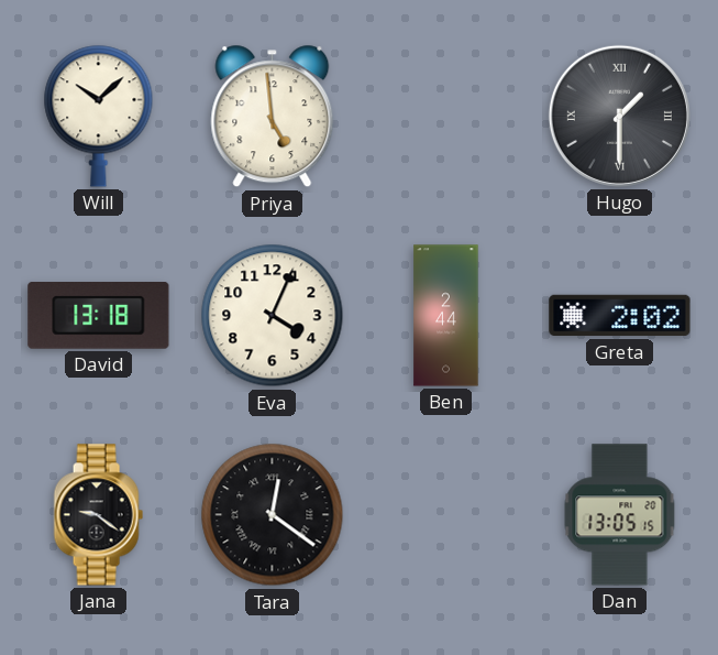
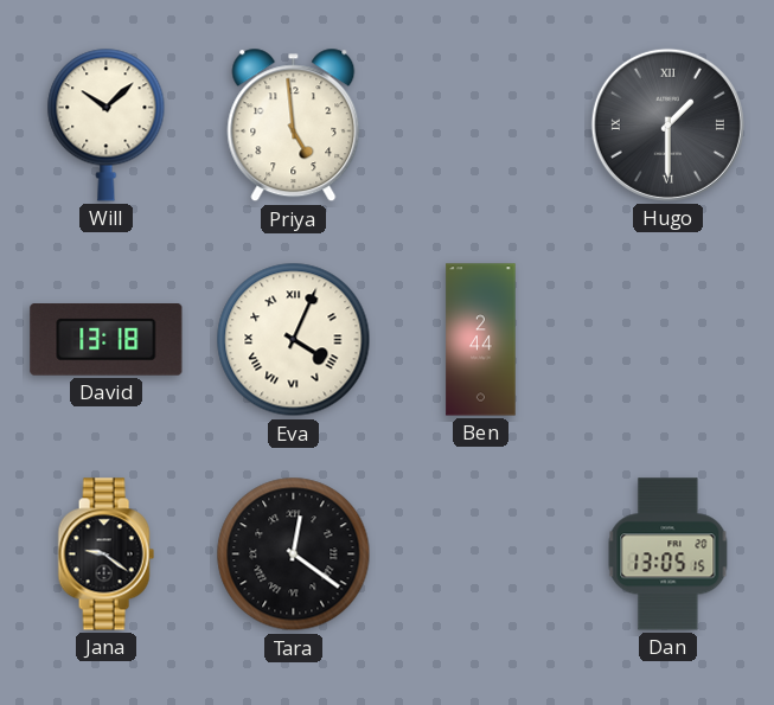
Eva numerals: Arabic -> Roman
Greta: 2:02 -> none
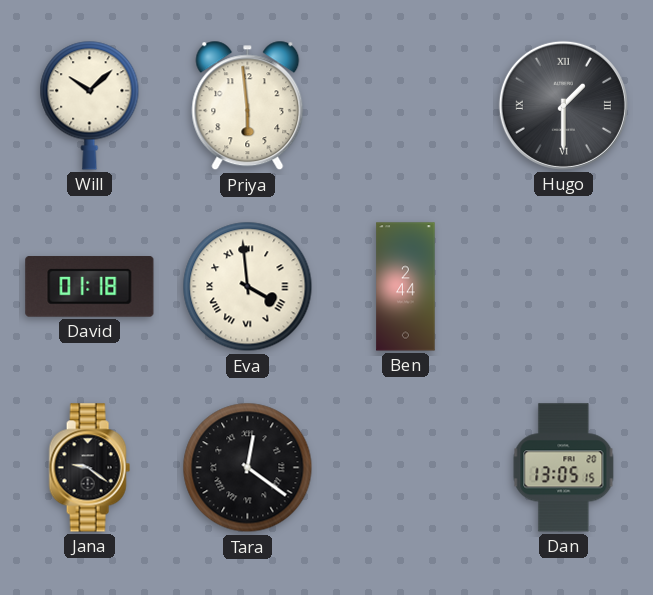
Priya: 4:59 -> 5:59
David: 13:18 -> 01:18
Eva: 4:04 -> 3:59
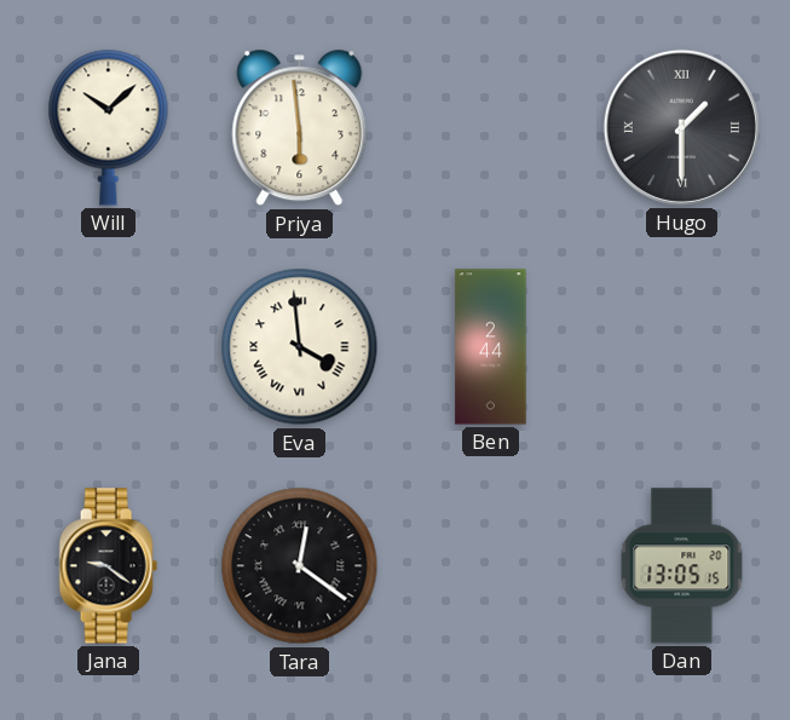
David: 01:18 -> none
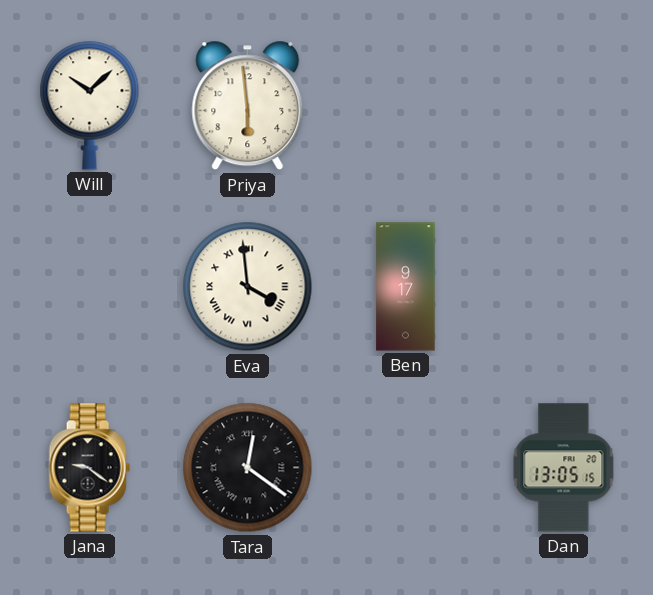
Hugo: 1:30 -> none
Ben: 2:44 -> 9:17
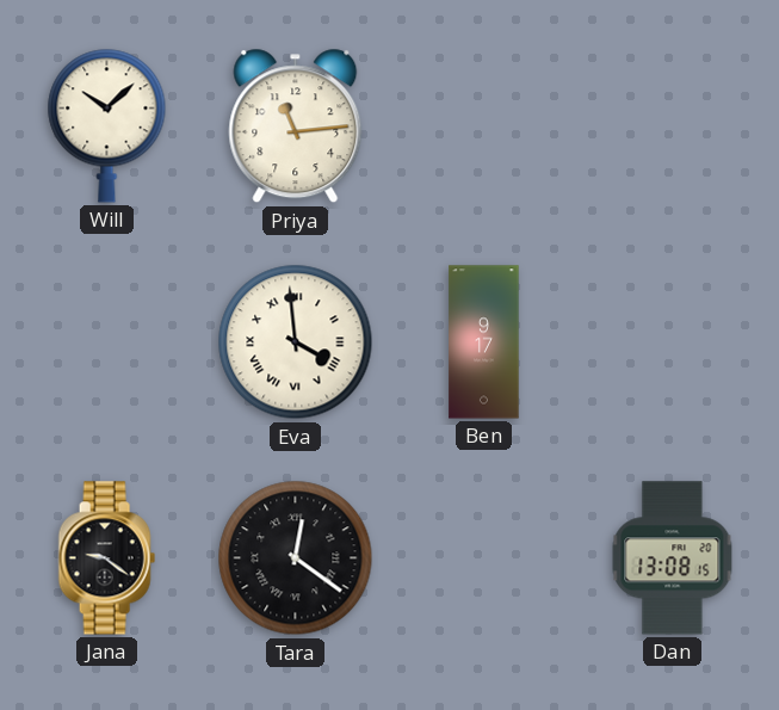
Priya: 5:59 -> 11:14
Dan: 13:05 -> 13:08
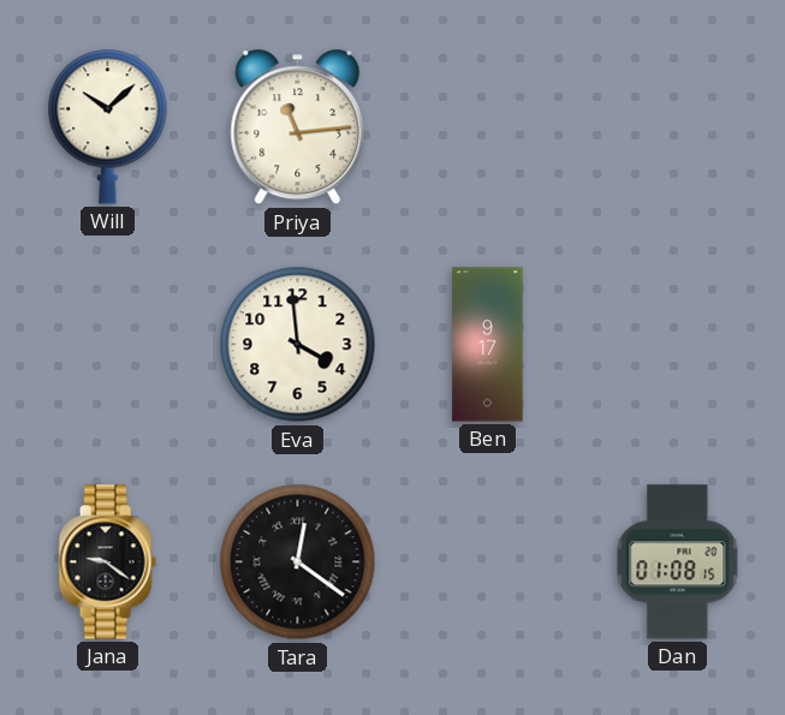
Eva numerals: Roman -> Arabic
Dan: 13:08 -> 01:08
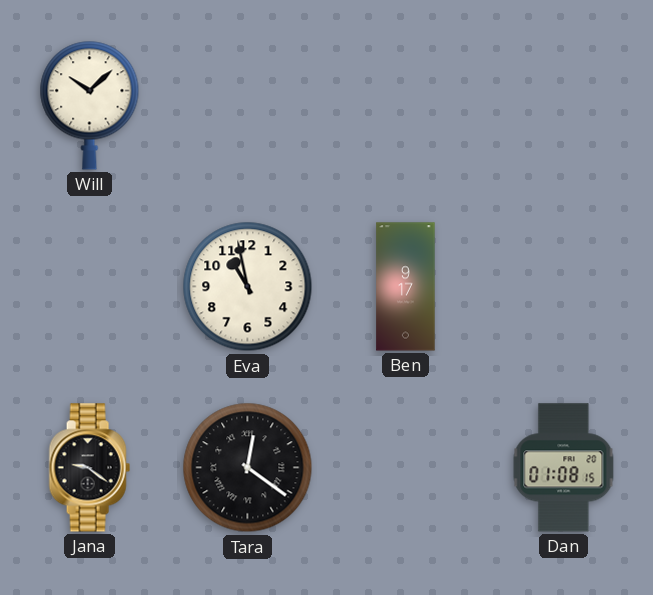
Priya: 11:14 -> none
Eva: 3:59 -> 10:58
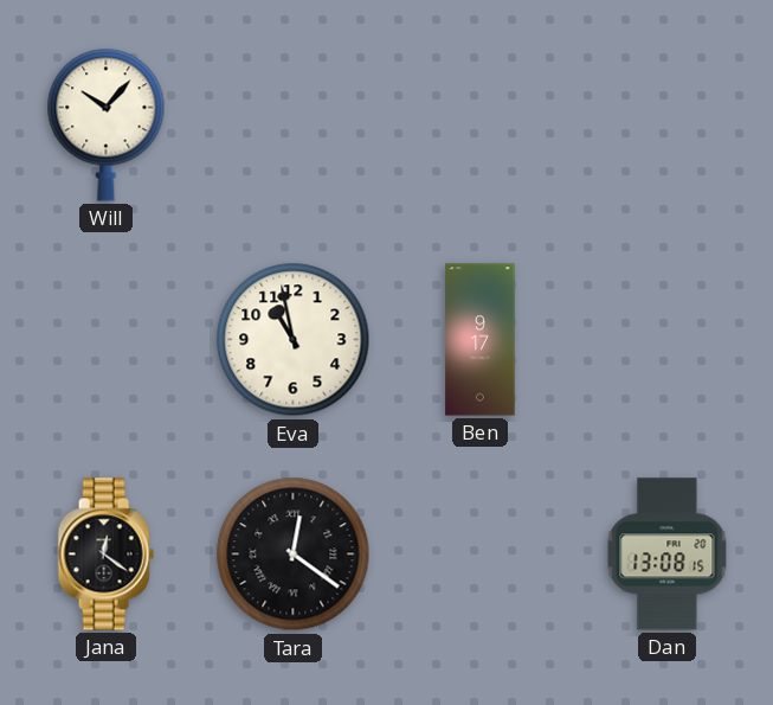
Will: 10:08 -> 10:07
Jana: 9:21 -> 12:21
Dan: 01:08 -> 13:08
